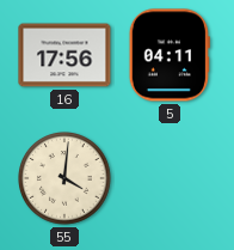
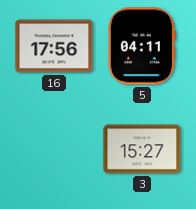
55: 4:01 -> none
3: none -> 15:27
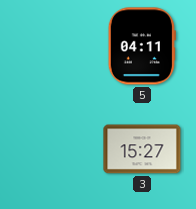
16: 17:56 -> none
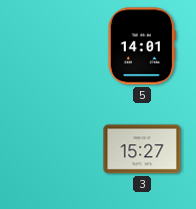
5: 04:11 -> 14:01
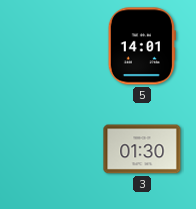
3: 15:27 -> 01:30
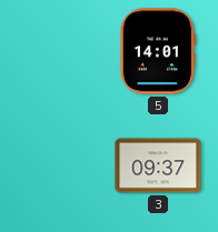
3: 01:30 -> 09:37
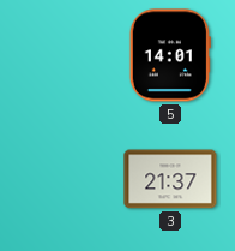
3: 09:37 -> 21:37
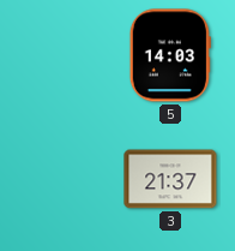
5: 14:01 -> 14:03
